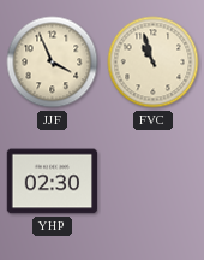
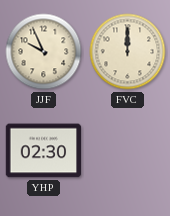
JJF: 3:56 -> 9:56
FVC: 10:57 -> 12:00
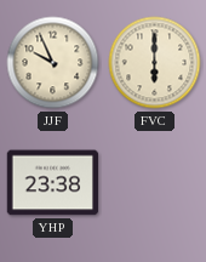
FVC: 12:00 -> 6:00
YHP: 02:30 -> 23:38
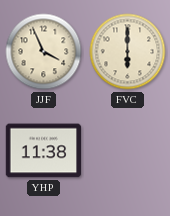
JJF: 9:56 -> 3:56
YHP: 23:38 -> 11:38
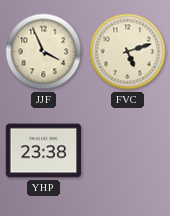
FVC: 6:00 -> 5:12
YHP: 11:38 -> 23:38
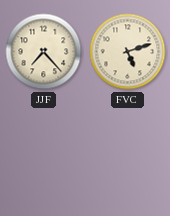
JJF: 3:56 -> 7:23
YHP: 23:38 -> none
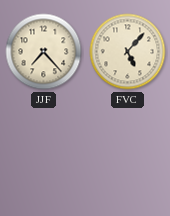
FVC: 5:12 -> 5:07
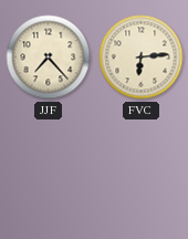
FVC: 5:07 -> 6:14
